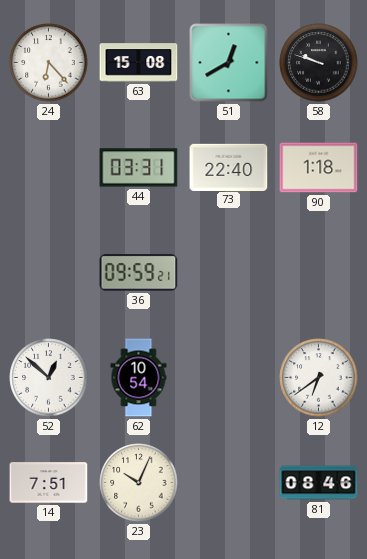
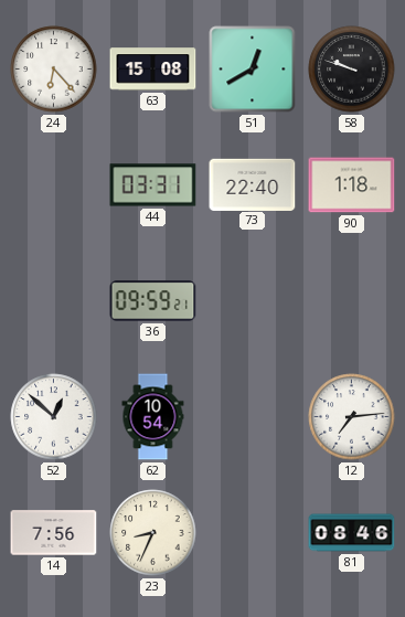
12: 6:39 -> 7:14
14: 7:51 -> 7:56
23: 10:04 -> 8:34
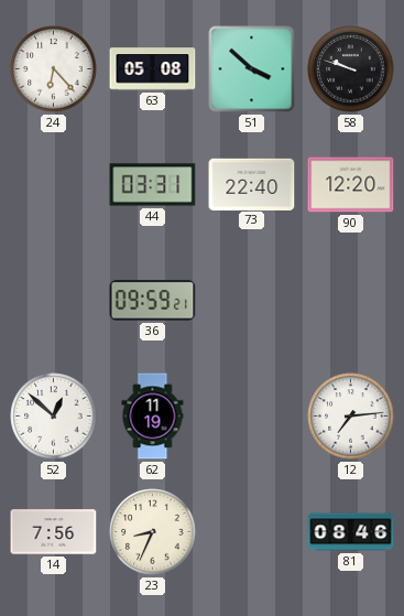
63: 15:08 -> 05:08
51: 12:40 -> 3:52
90: 1:18 -> 12:20
62: 10:54 -> 11:19
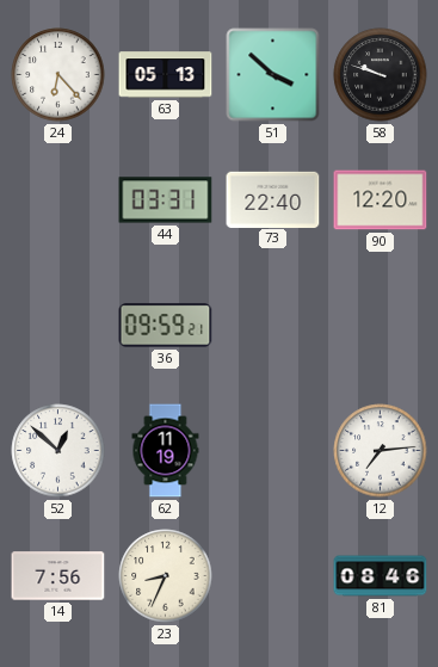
63: 05:08 -> 05:13
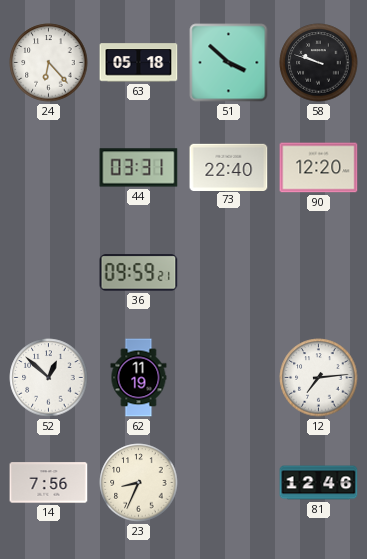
63: 05:13 -> 05:18
81: 08:46 -> 12:46
